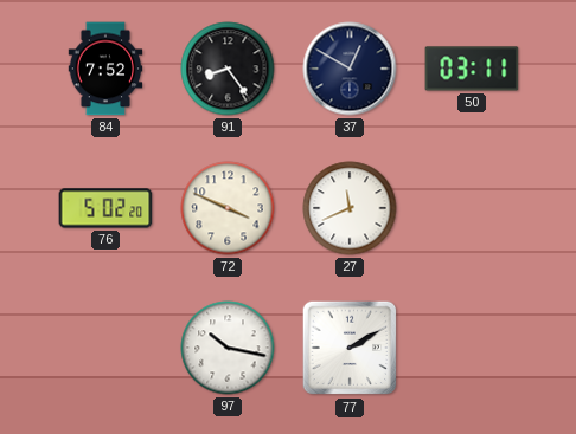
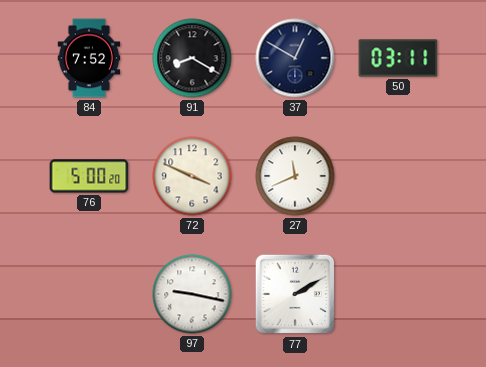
91: 8:24 -> 8:20
76: 5:02 -> 5:00
97: 10:17 -> 9:17
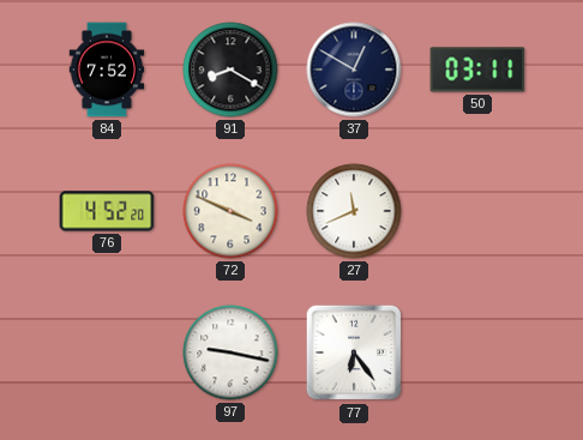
76: 5:00 -> 4:52
77: 2:10 -> 6:24
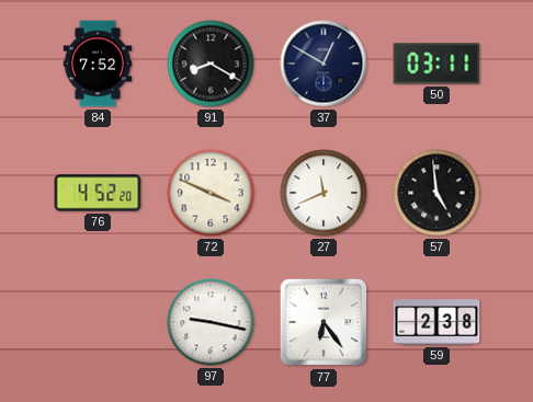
57: none -> 4:59
59: none -> 2:38
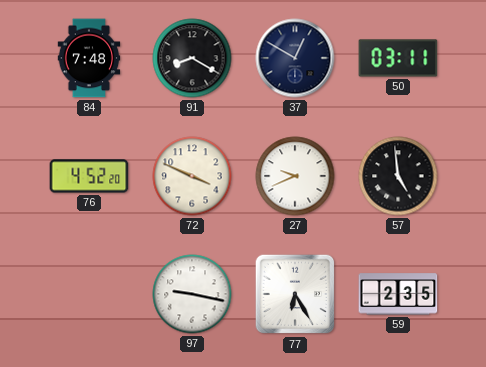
84: 7:52 -> 7:48
27: 11:41 -> 9:41
77: 6:24 -> 6:25
59: 2:38 -> 2:35
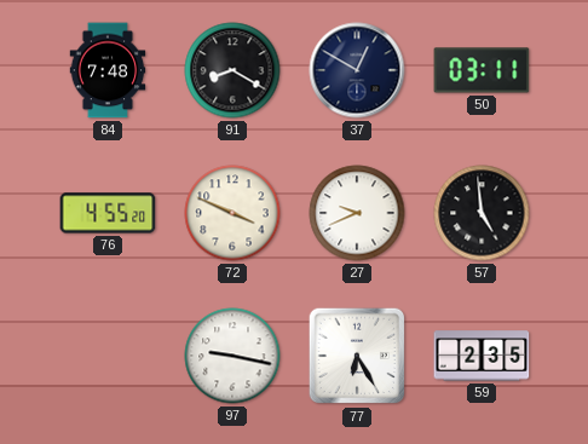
76: 4:52 -> 4:55
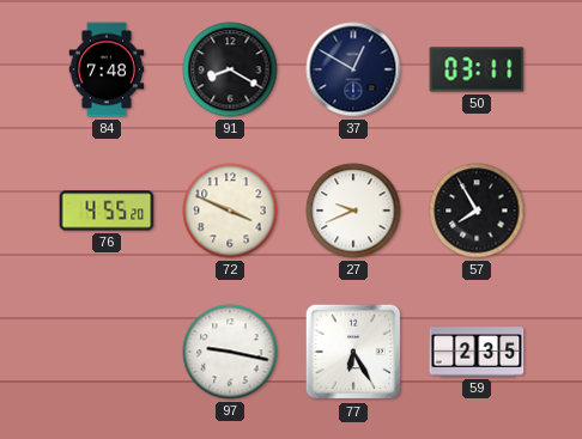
57: 4:59 -> 7:55
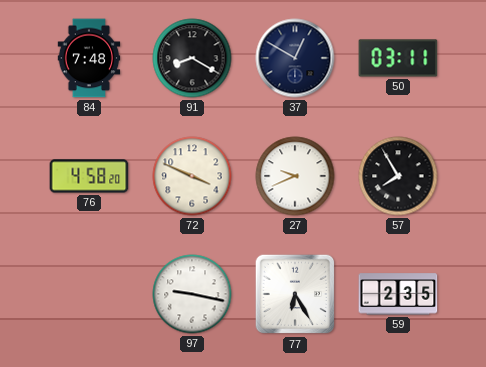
76: 4:55 -> 4:58
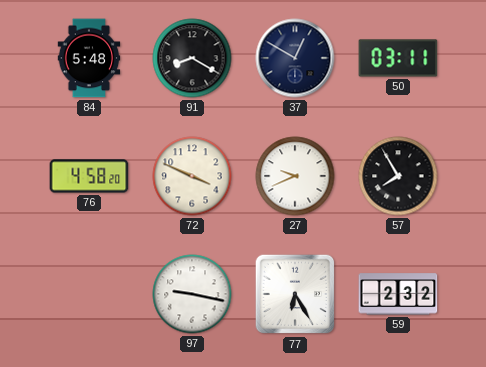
84: 7:48 -> 5:48
59: 2:35 -> 2:32
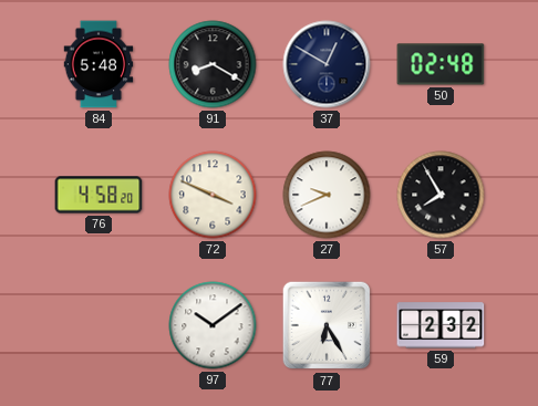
50: 03:11 -> 02:48
97: 9:17 -> 10:09
